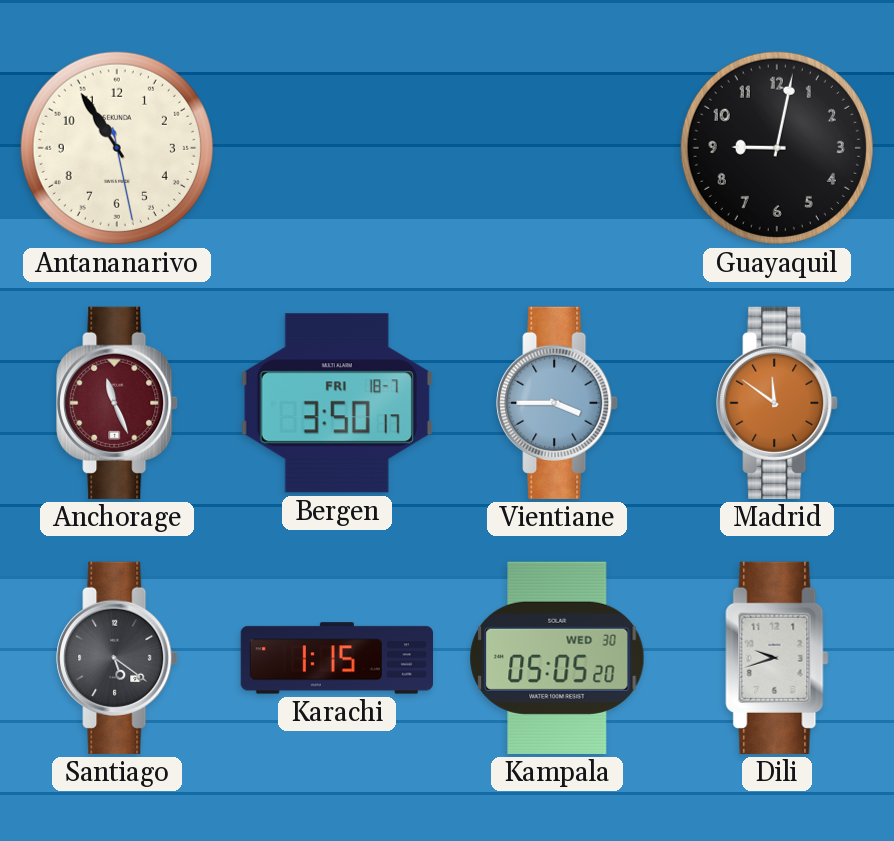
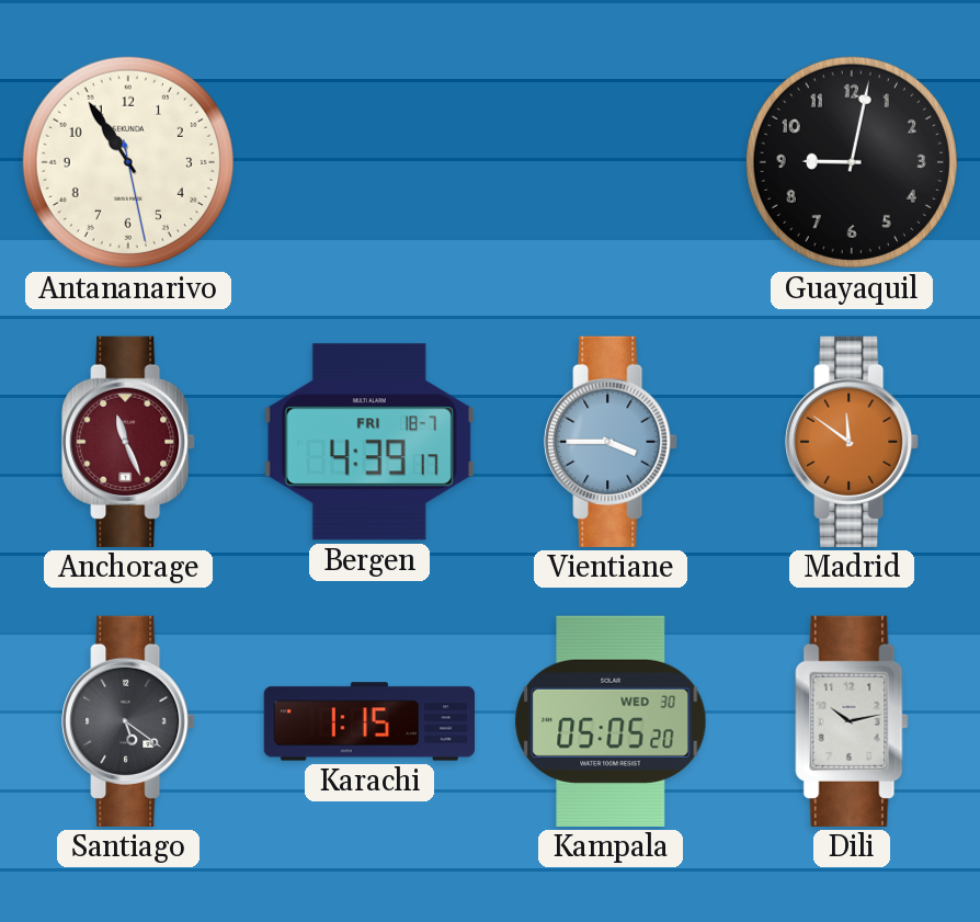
Bergen: 3:50 -> 4:39
Dili: 9:42 -> 10:13
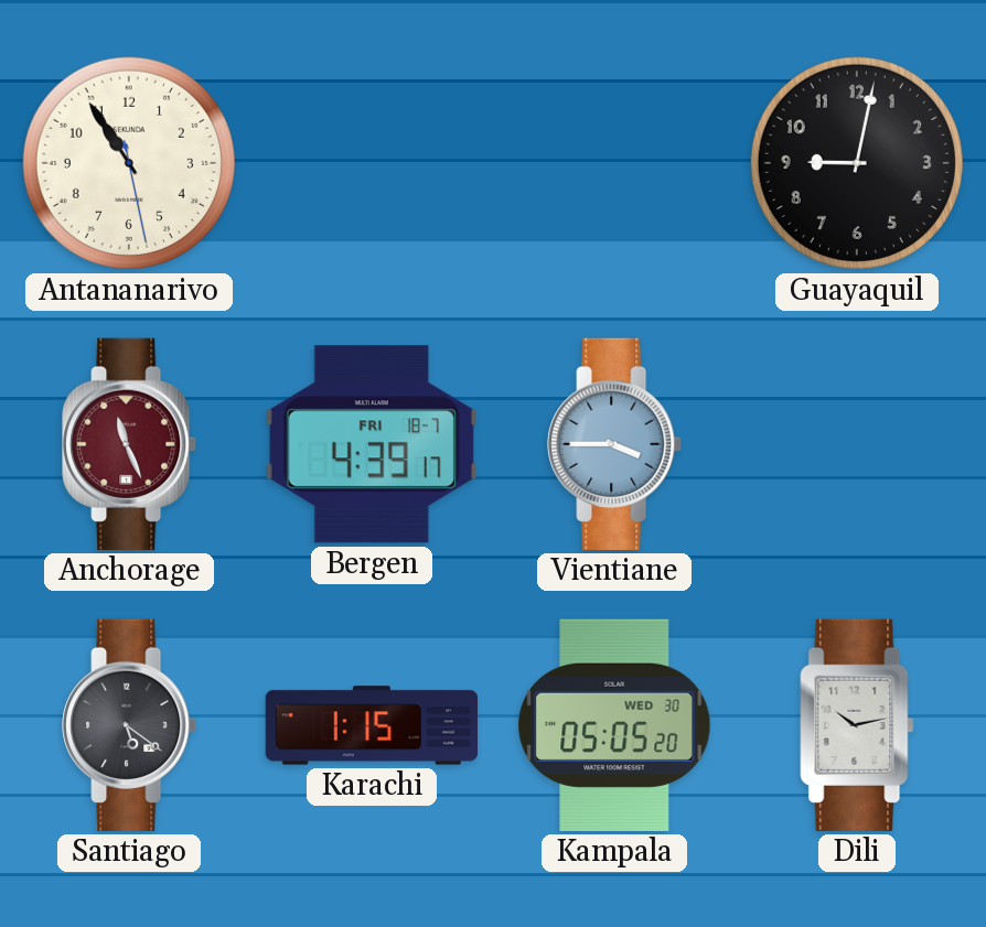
Madrid: 11:51 -> none
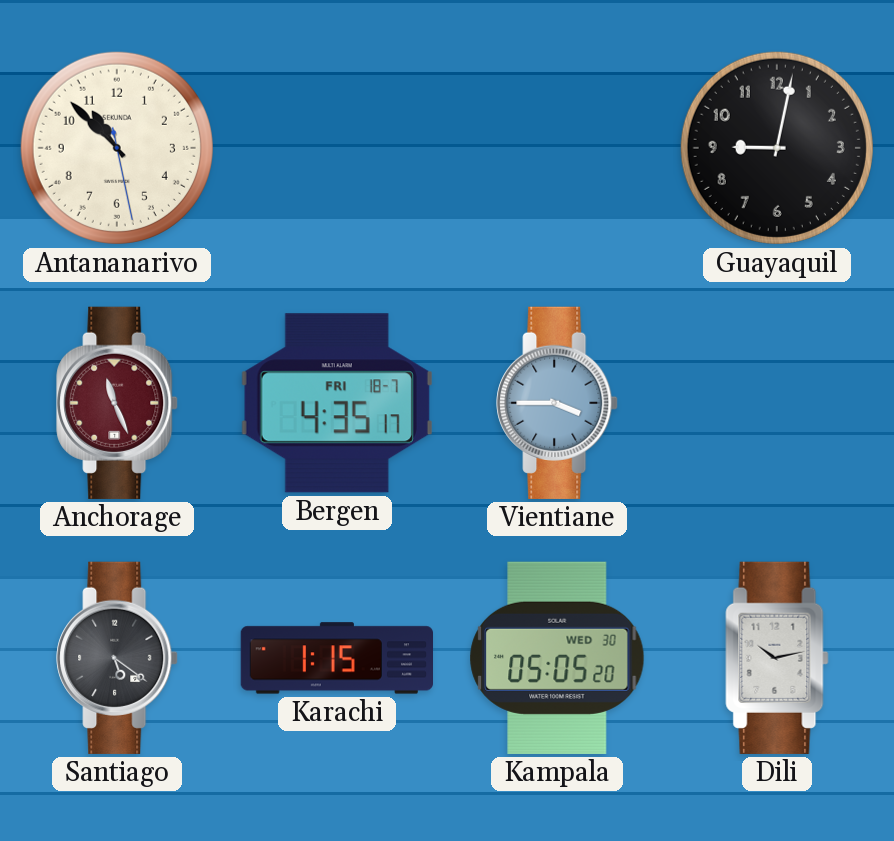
Antananarivo: 10:54 -> 10:52
Bergen: 4:39 -> 4:35
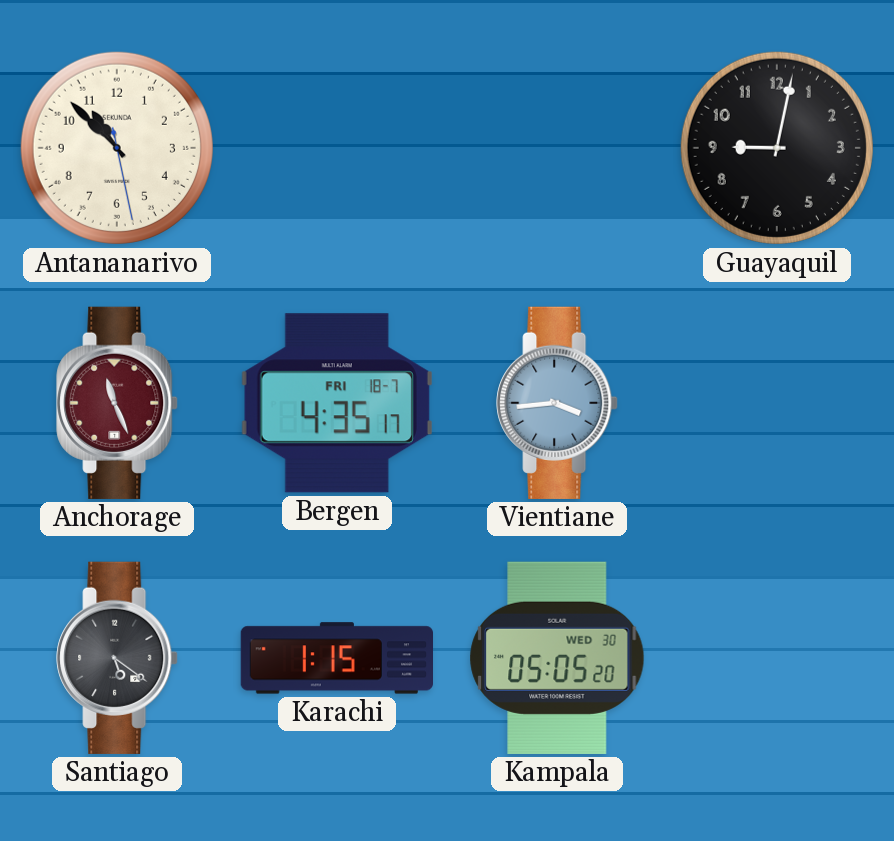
Vientiane: 3:45 -> 3:44
Dili: 10:13 -> none
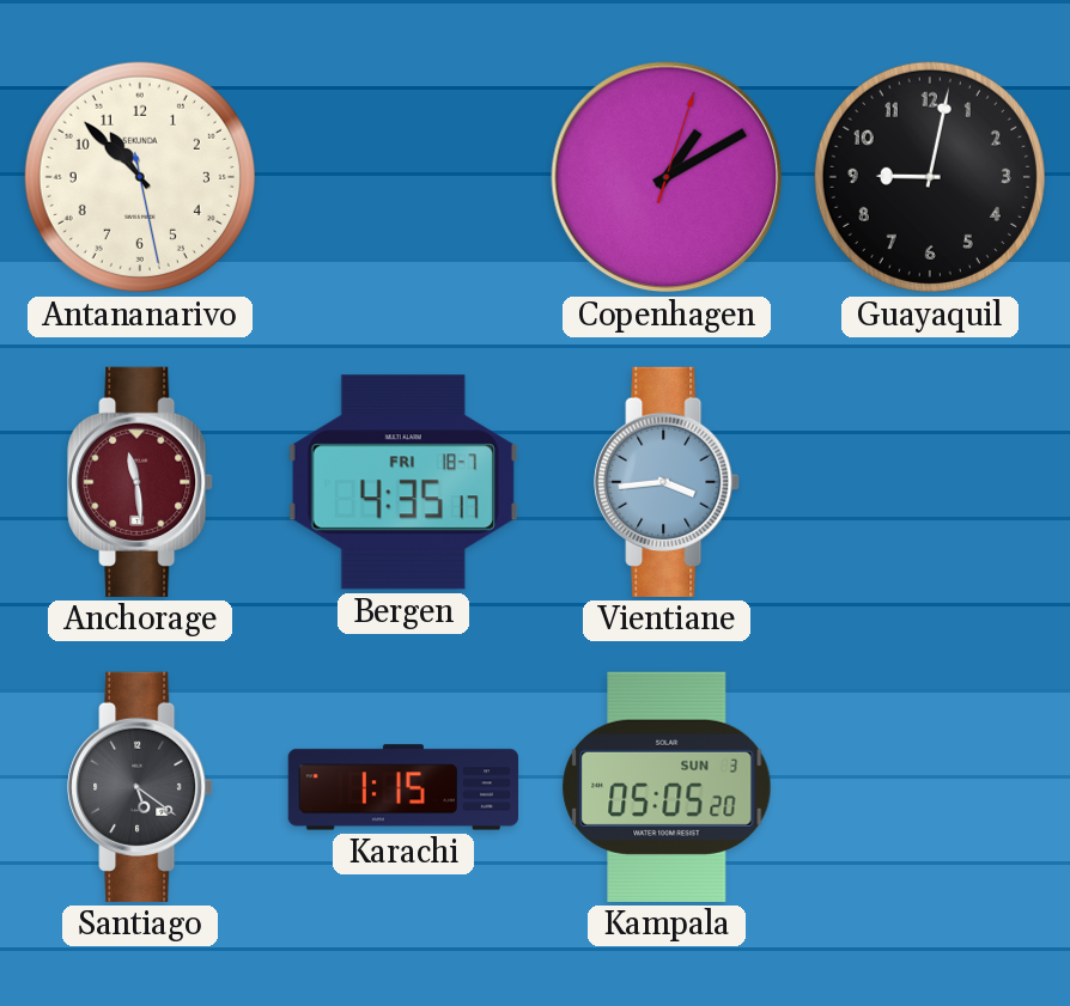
Copenhagen: none -> 1:10
Anchorage: 11:26 -> 11:29
Kampala date: WED 30 -> SUN 3
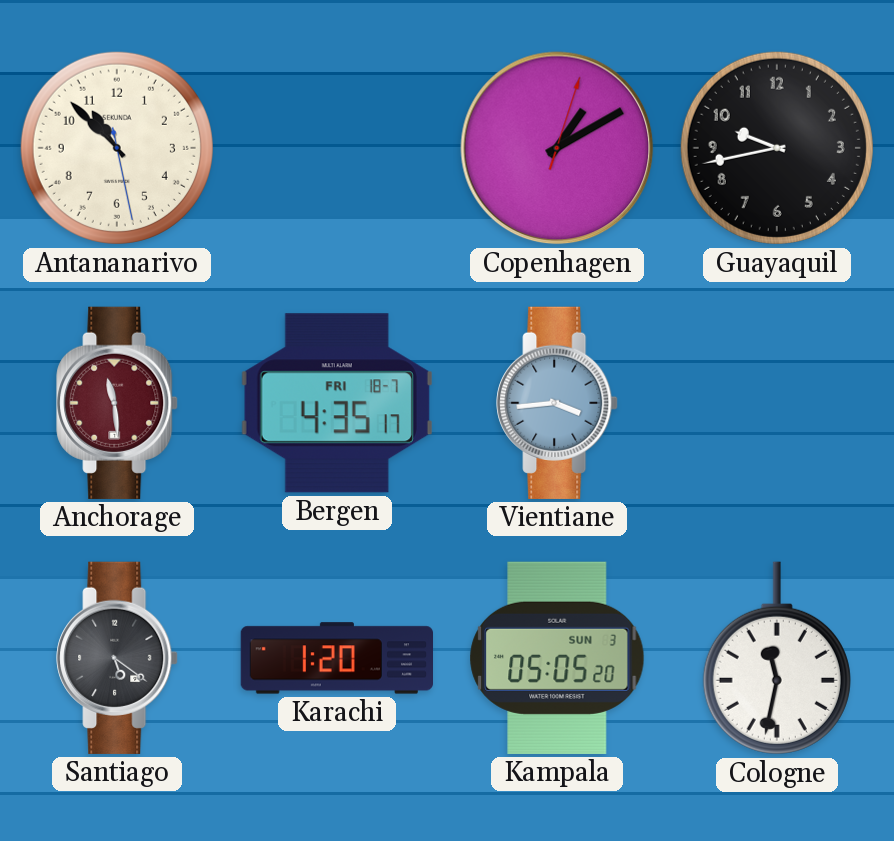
Guayaquil: 9:02 -> 9:43
Karachi: 1:15 -> 1:20
Cologne: none -> 11:32
